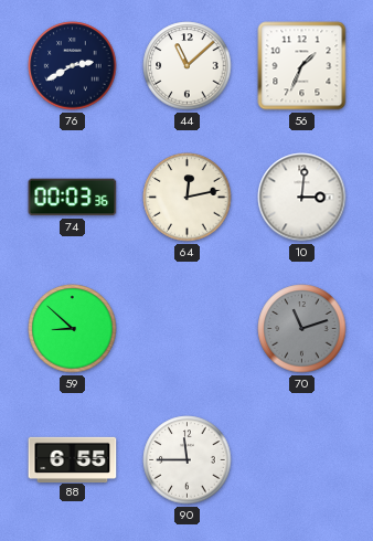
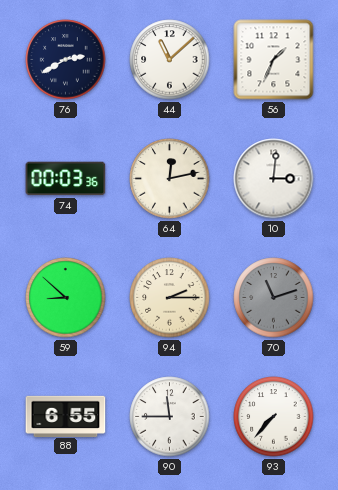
94: none -> 2:15
93: none -> 7:37
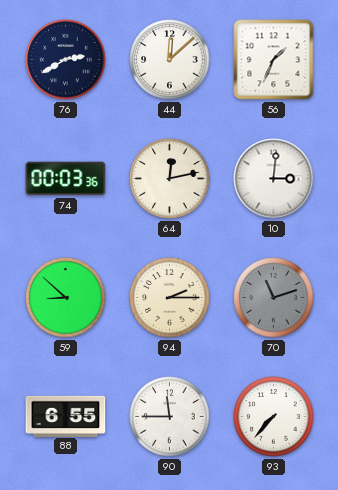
44: 11:08 -> 12:08
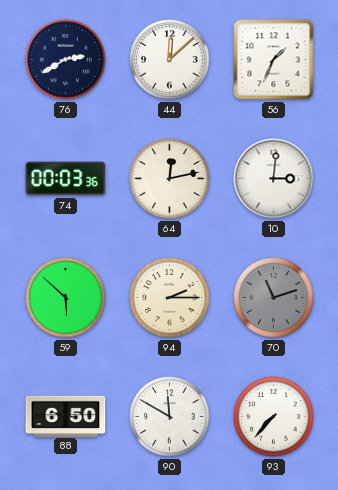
59: 8:52 -> 5:52
88: 6:55 -> 6:50
90: 11:45 -> 11:50
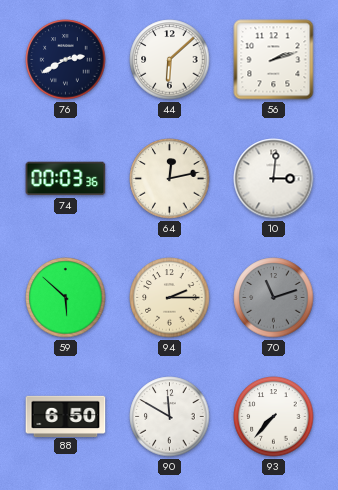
44: 12:08 -> 6:08
56: 1:34 -> 2:12
